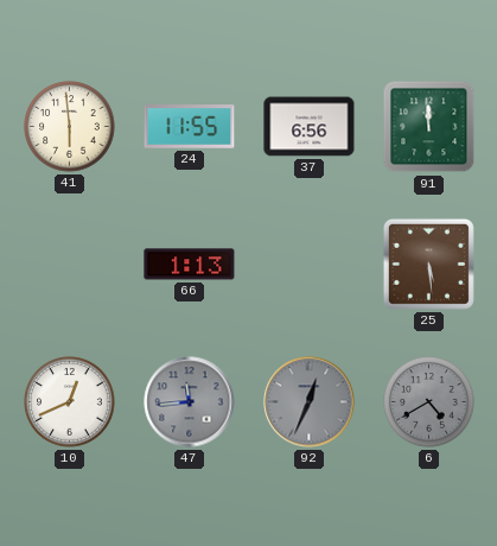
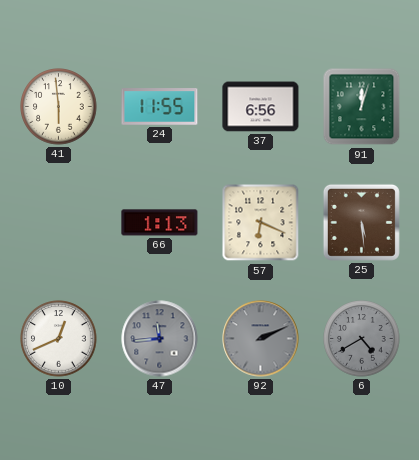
91: 11:59 -> 12:03
57: none -> 6:19
92: 12:34 -> 2:11
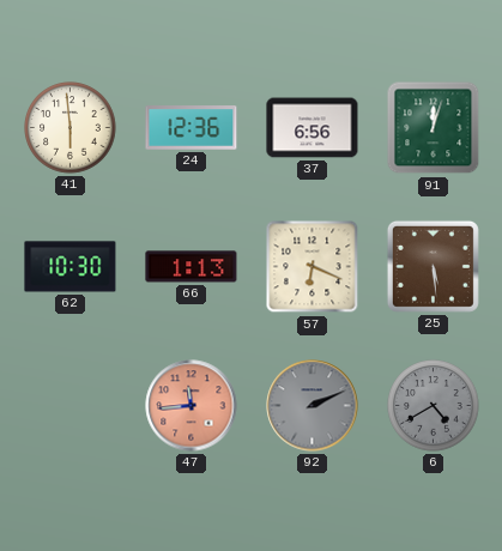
24: 11:55 -> 12:36
62: none -> 10:30
10: 12:41 -> none
47 dial: grey -> salmon
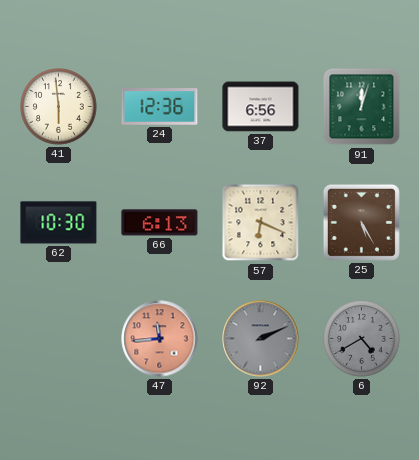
66: 1:13 -> 6:13
25: 5:29 -> 5:25
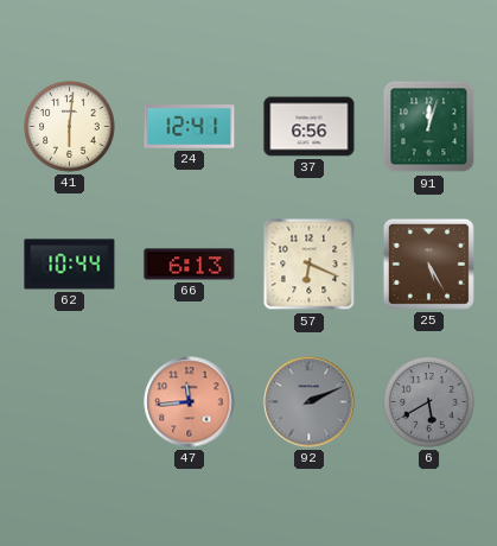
41: 5:59 -> 6:01
24: 12:36 -> 12:41
62: 10:30 -> 10:44
6: 4:40 -> 5:40
